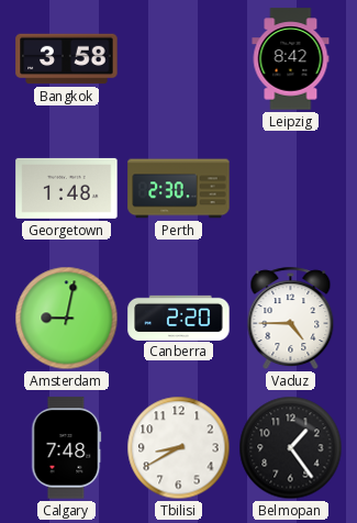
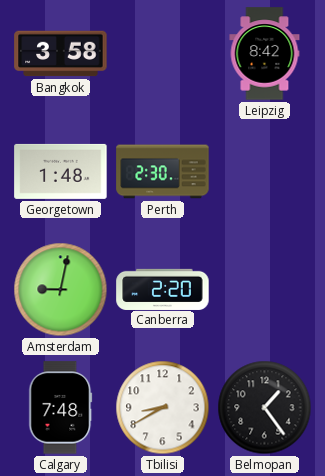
Vaduz: 4:45 -> none
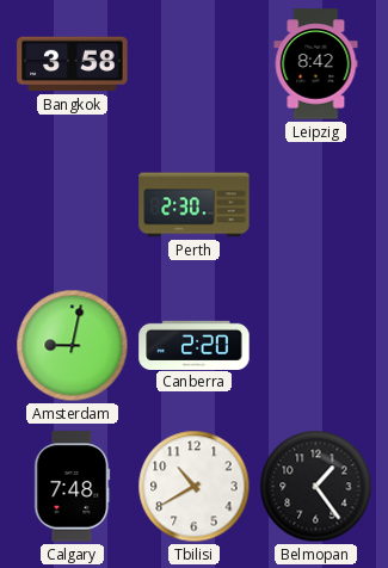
Georgetown: 1:48 -> none
Tbilisi: 8:40 -> 10:40
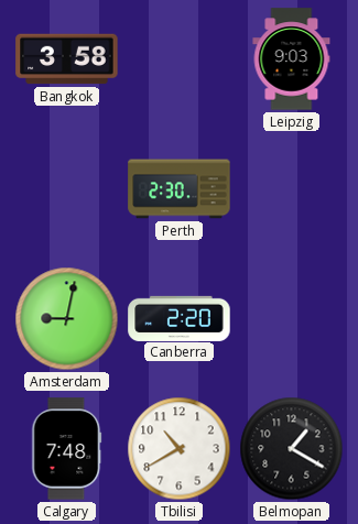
Leipzig: 8:42 -> 9:03
Belmopan: 1:24 -> 1:20
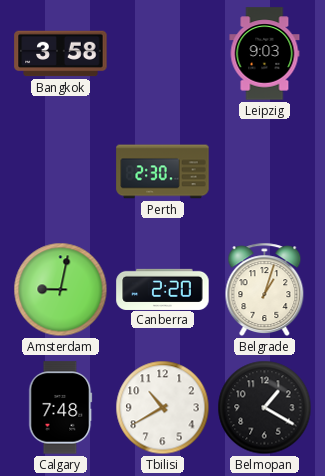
Belgrade: none -> 1:03
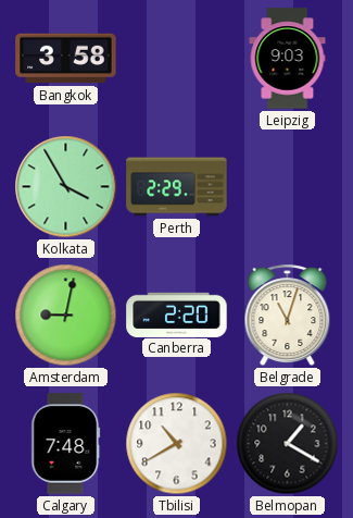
Kolkata: none -> 3:55
Perth: 2:30 -> 2:29
Belgrade: 1:03 -> 11:03
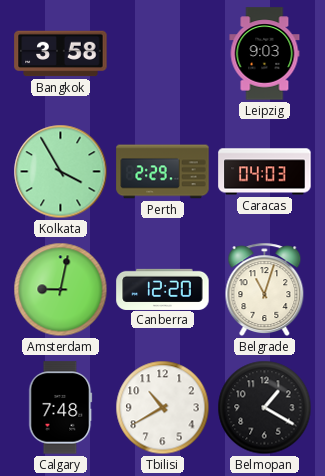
Caracas: none -> 04:03
Canberra: 2:20 -> 12:20
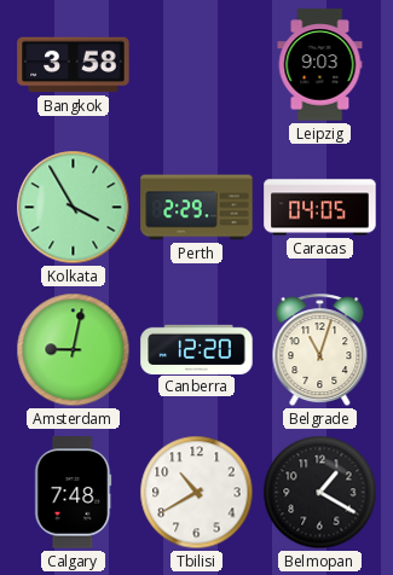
Caracas: 04:03 -> 04:05
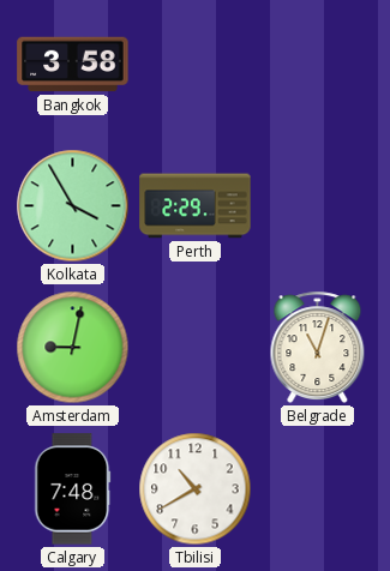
Leipzig: 9:03 -> none
Caracas: 04:05 -> none
Canberra: 12:20 -> none
Belmopan: 1:20 -> none
